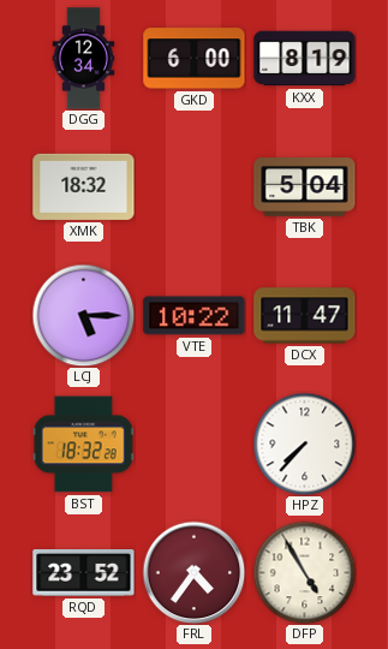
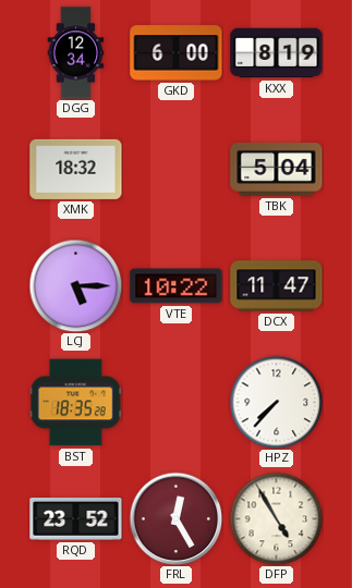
BST: 18:32 -> 18:35
FRL: 4:36 -> 12:25
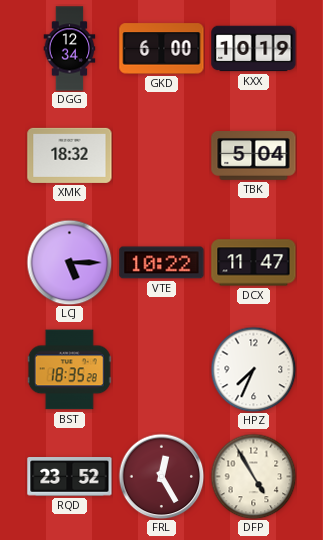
KXX: 8:19 -> 10:19
HPZ: 7:37 -> 7:34
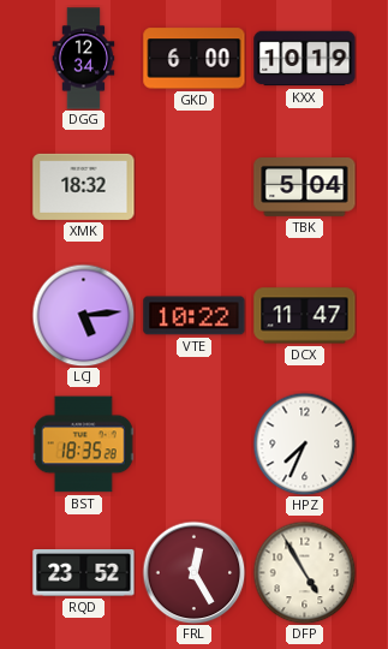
LCJ: 5:15 -> 5:14
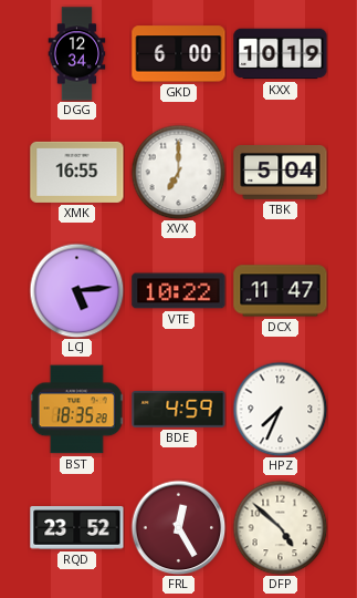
XMK: 18:32 -> 16:55
XVX: none -> 7:00
BDE: none -> 4:59
DFP: 4:55 -> 4:52
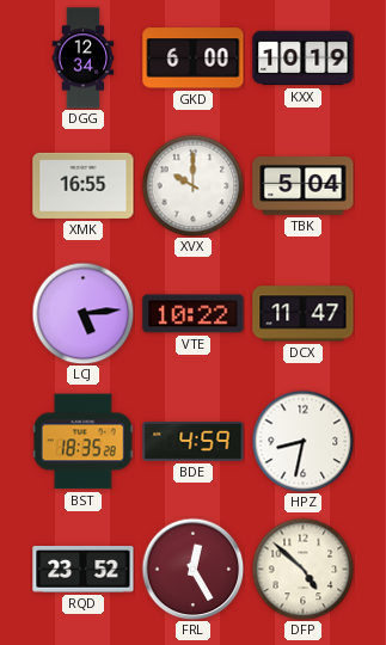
XVX: 7:00 -> 10:00
HPZ: 7:34 -> 8:32
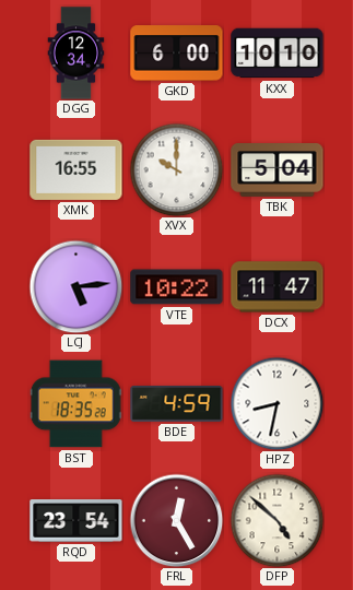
KXX: 10:19 -> 10:10
RQD: 23:52 -> 23:54
